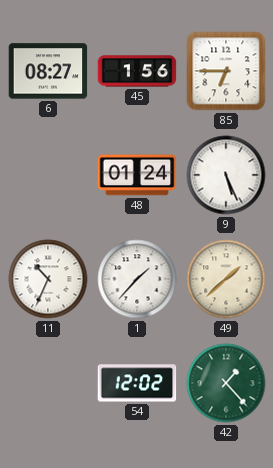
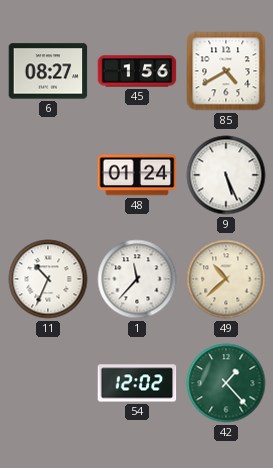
85: 6:45 -> 4:40
1: 1:37 -> 11:37
49: 1:38 -> 10:38
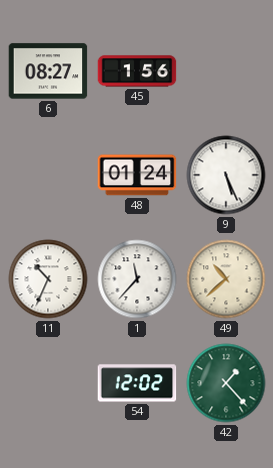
85: 4:40 -> none
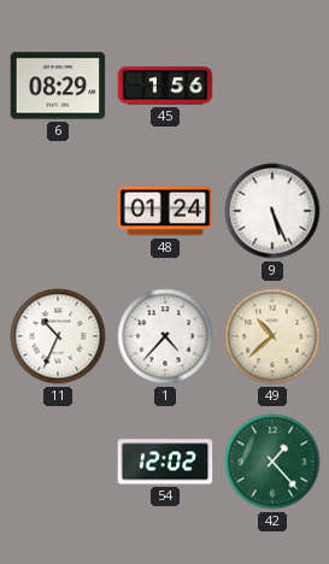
6: 08:27 -> 08:29
1: 11:37 -> 4:37
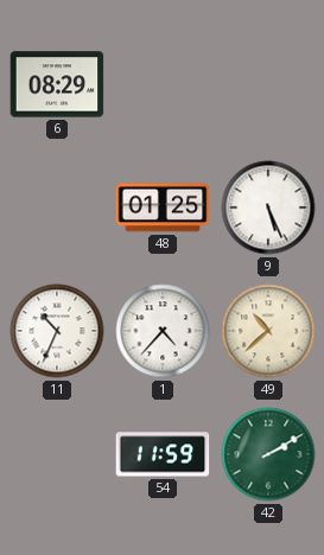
45: 1:56 -> none
48: 01:24 -> 01:25
54: 12:02 -> 11:59
42: 1:23 -> 2:10
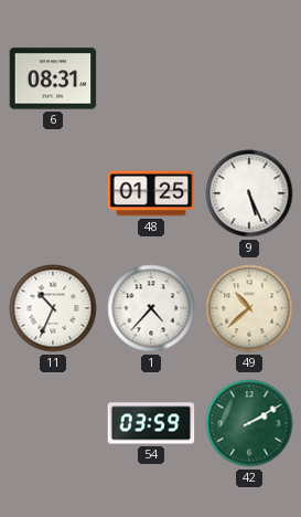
6: 08:29 -> 08:31
54: 11:59 -> 03:59
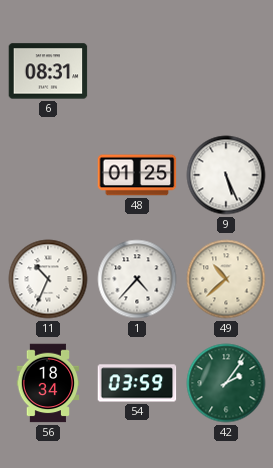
56: none -> 18:34
42: 2:10 -> 2:06
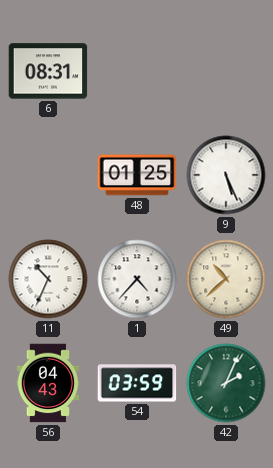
56: 18:34 -> 04:43
42: 2:06 -> 2:04
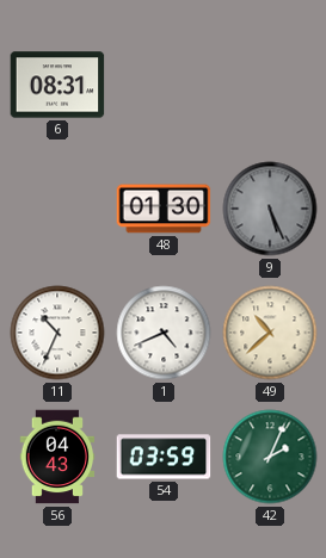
48: 01:25 -> 01:30
9 dial: white -> grey
1: 4:37 -> 4:41
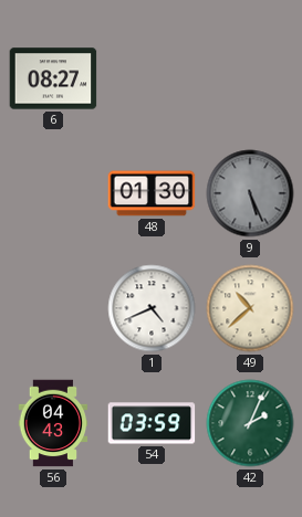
6: 08:31 -> 08:27
11: 10:34 -> none
